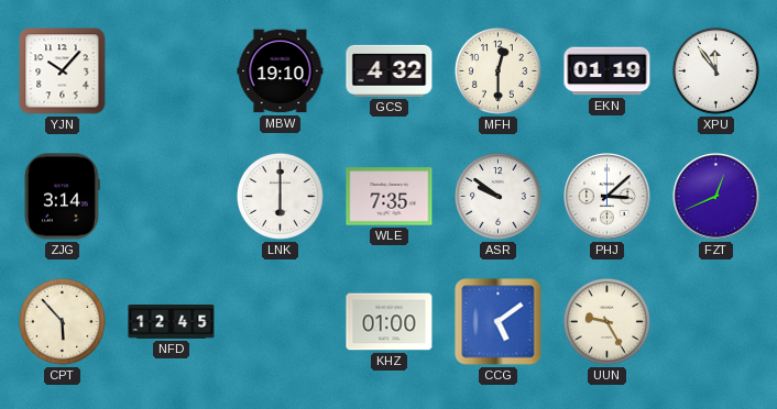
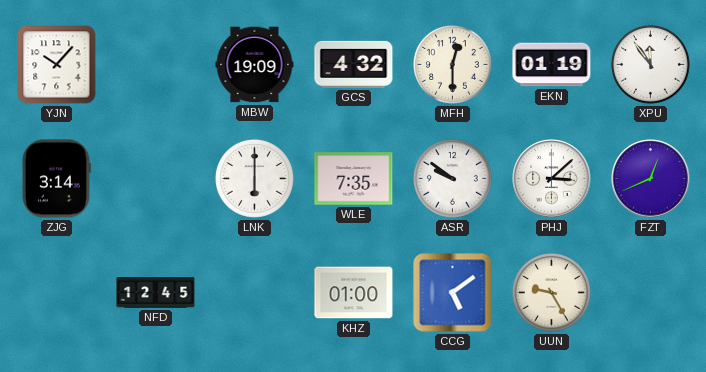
MBW: 19:10 -> 19:09
CPT: 5:53 -> none
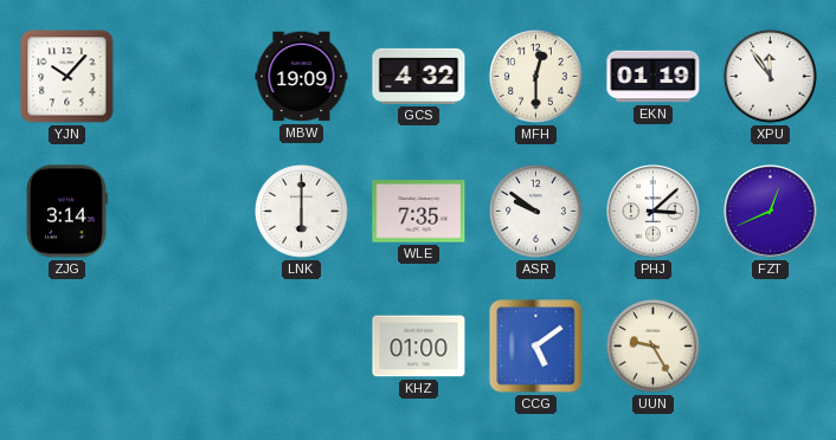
NFD: 12:45 -> none
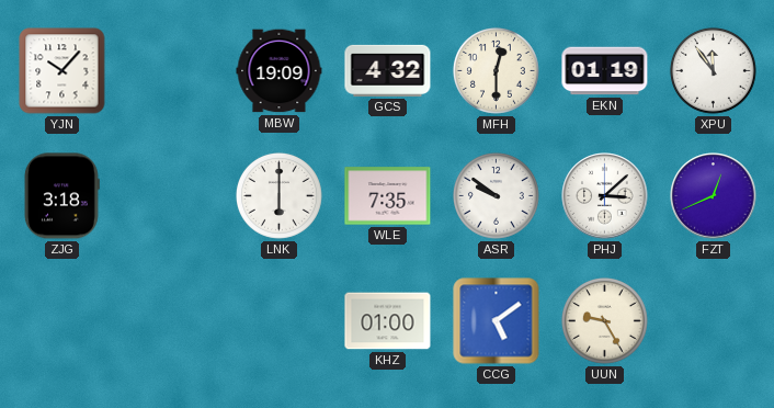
ZJG: 3:14 -> 3:18
